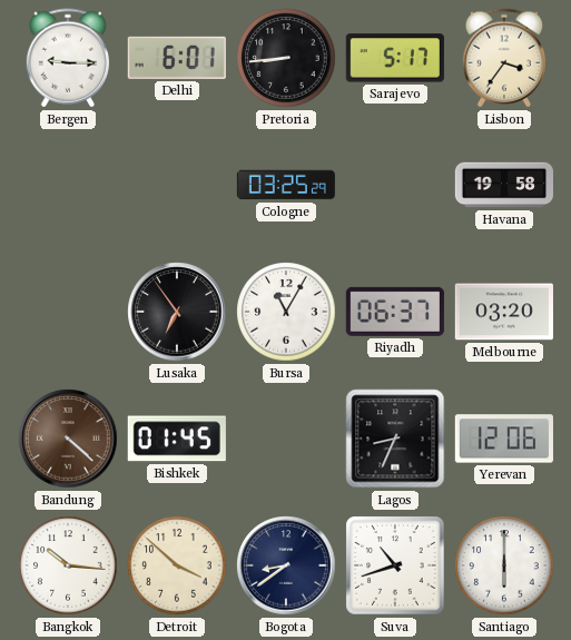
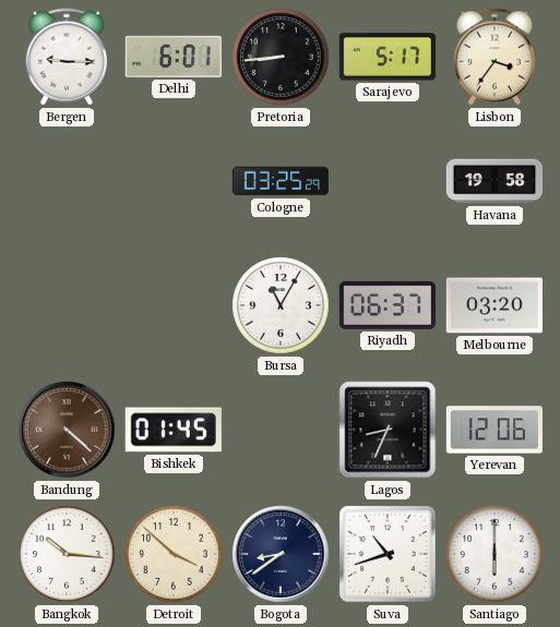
Lusaka: 6:54 -> none
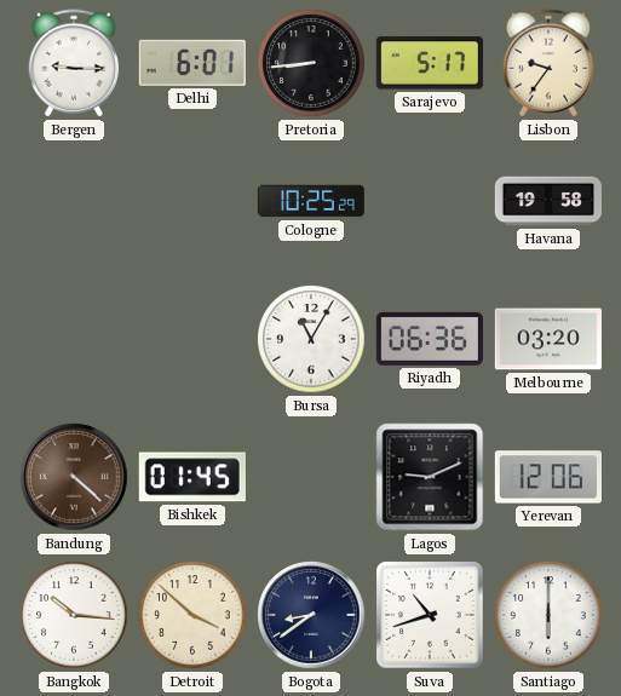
Lisbon: 3:36 -> 9:36
Cologne: 03:25 -> 10:25
Riyadh: 06:37 -> 06:36
Lagos: 8:34 -> 9:11
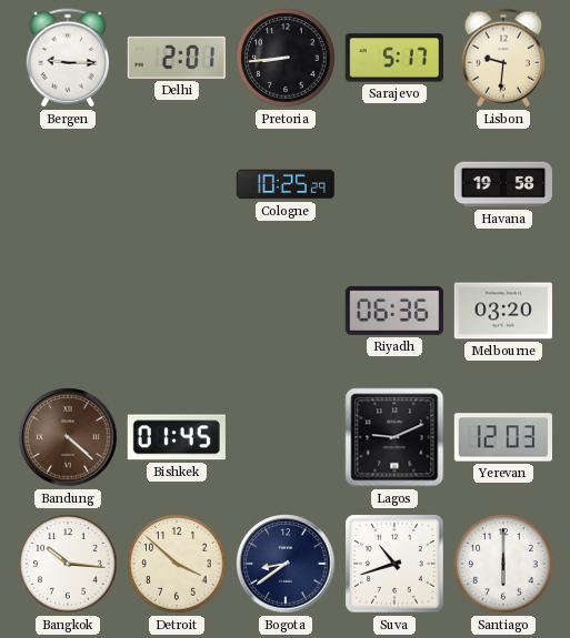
Delhi: 6:01 -> 2:01
Lisbon: 9:36 -> 9:31
Bursa: 11:05 -> none
Yerevan: 12:06 -> 12:03
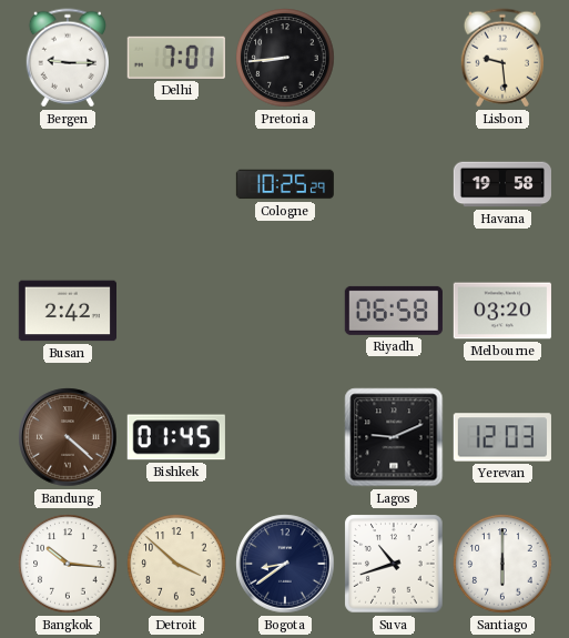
Delhi: 2:01 -> 7:01
Sarajevo: 5:17 -> none
Lisbon: 9:31 -> 9:29
Busan: none -> 2:42
Riyadh: 06:36 -> 06:58
